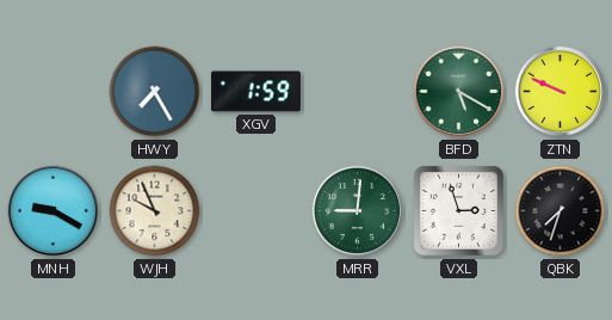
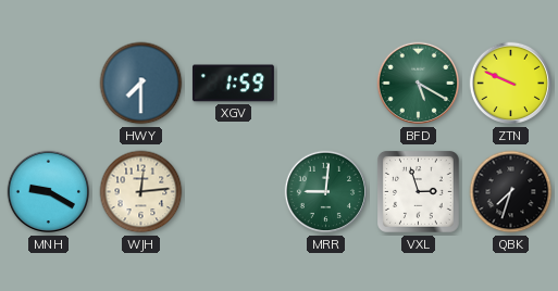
HWY: 7:25 -> 7:30
WJH: 9:56 -> 12:14
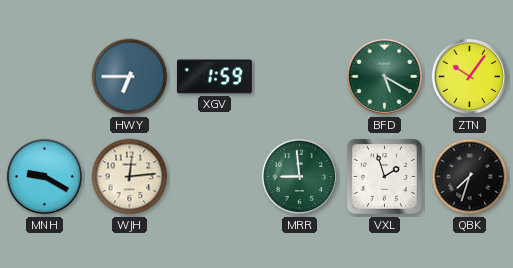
HWY: 7:30 -> 6:45
ZTN: 9:49 -> 10:06
MRR: 9:01 -> 8:59
VXL: 2:57 -> 1:57
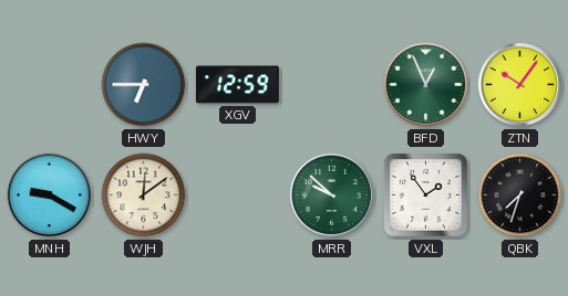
XGV: 1:59 -> 12:59
BFD: 5:20 -> 12:56
WJH: 12:14 -> 12:09
MRR: 8:59 -> 9:52
VXL: 1:57 -> 1:54
